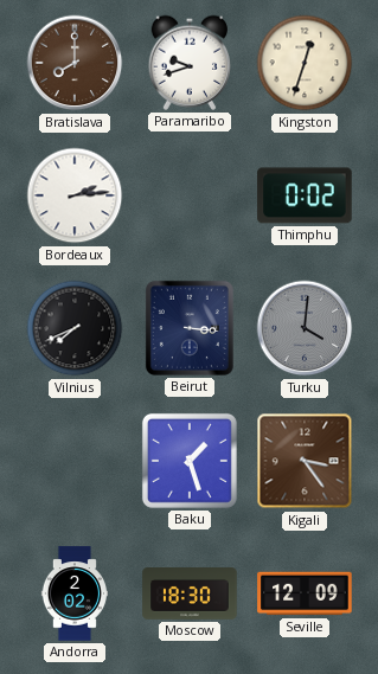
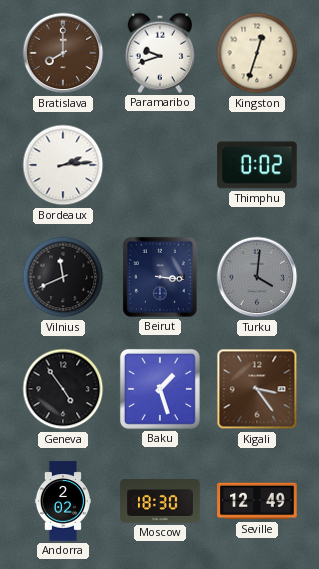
Vilnius: 7:41 -> 11:41
Geneva: none -> 4:54
Seville: 12:09 -> 12:49
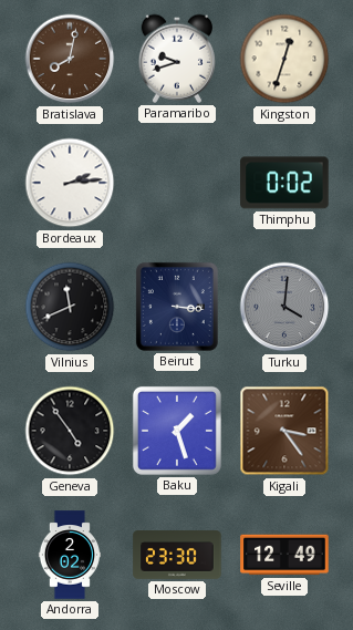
Bratislava: 8:00 -> 8:02
Moscow: 18:30 -> 23:30
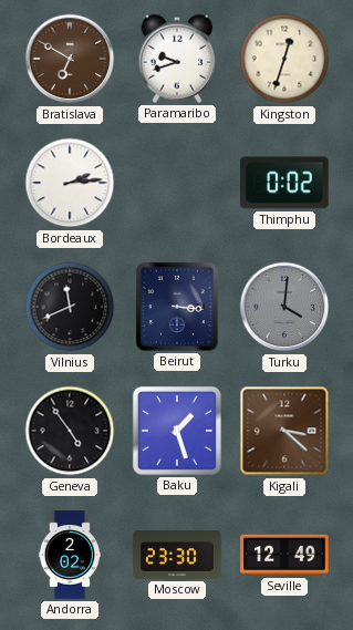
Bratislava: 8:02 -> 6:50
Kigali: 3:24 -> 3:22
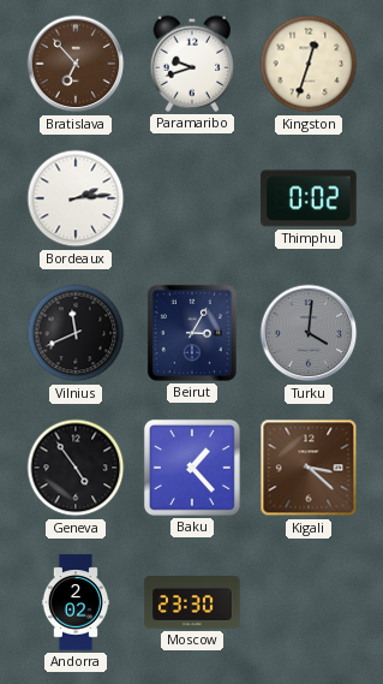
Bratislava: 6:50 -> 6:53
Beirut: 3:16 -> 3:05
Baku: 1:27 -> 1:23
Seville: 12:49 -> none
